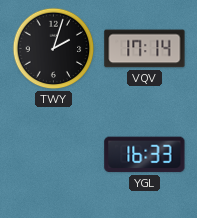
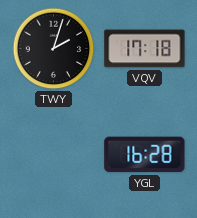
VQV: 17:14 -> 17:18
YGL: 16:33 -> 16:28
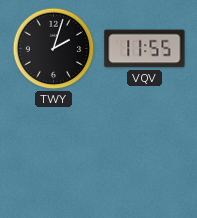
VQV: 17:18 -> 11:55
YGL: 16:28 -> none
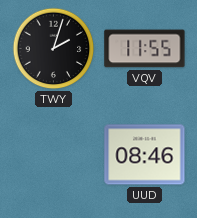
UUD: none -> 08:46
